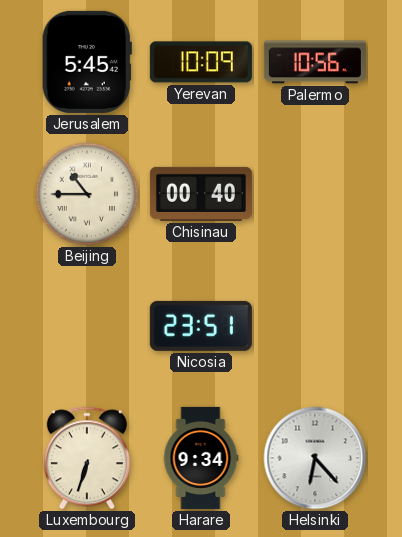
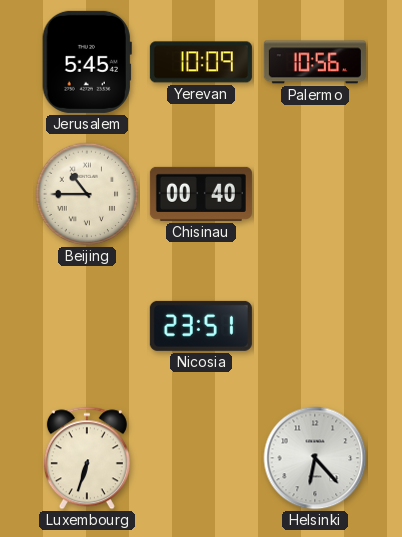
Harare: 9:34 -> none
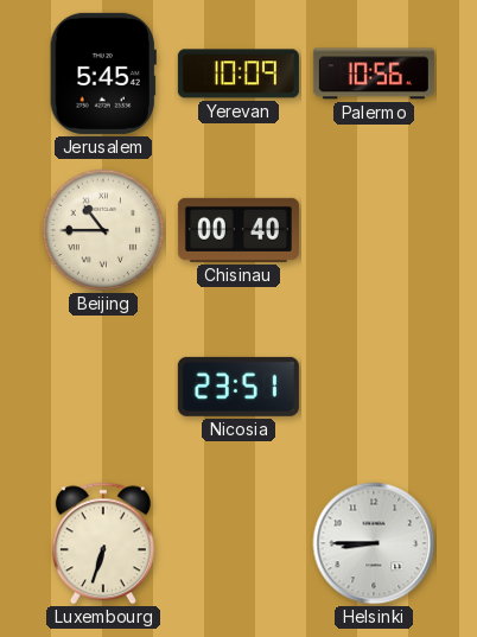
Helsinki: 6:23 -> 8:45
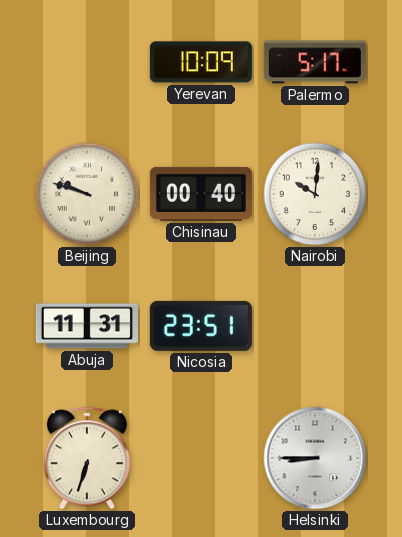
Jerusalem: 5:45 -> none
Palermo: 10:56 -> 5:17
Beijing: 10:45 -> 9:48
Nairobi: none -> 10:01
Abuja: none -> 11:31
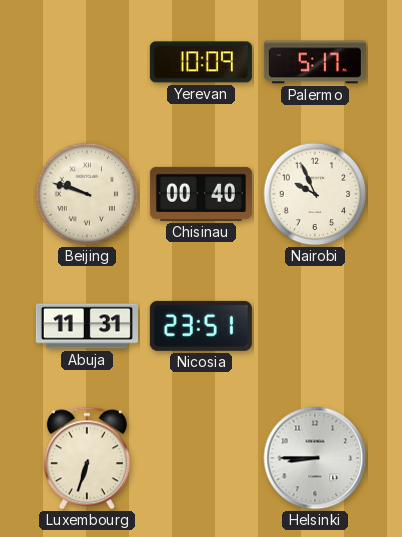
Nairobi: 10:01 -> 9:56
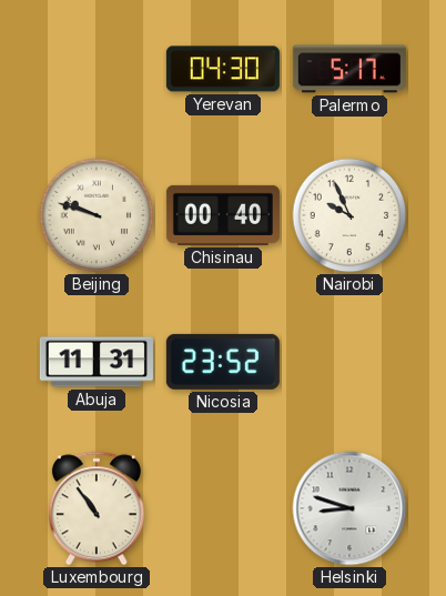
Yerevan: 10:09 -> 04:30
Nicosia: 23:51 -> 23:52
Luxembourg: 6:33 -> 10:54
Helsinki: 8:45 -> 8:48
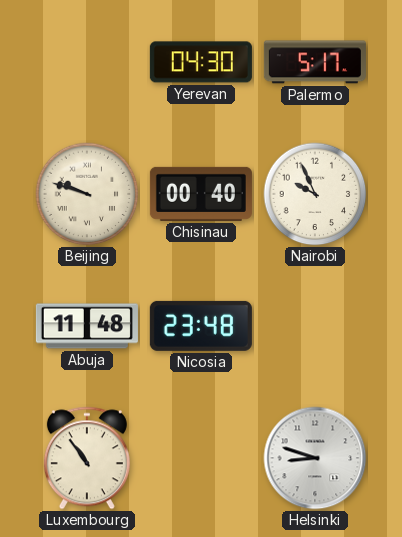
Abuja: 11:31 -> 11:48
Nicosia: 23:52 -> 23:48
